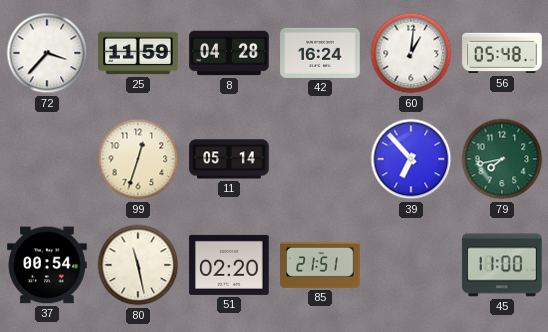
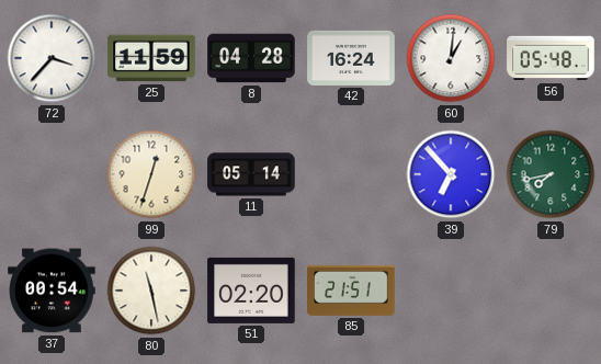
45: 11:00 -> none
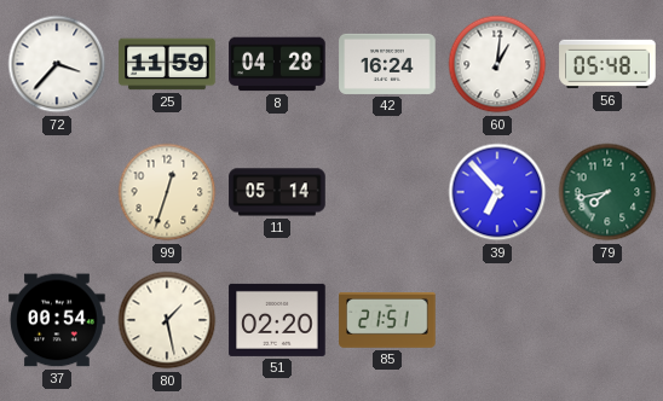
80: 11:28 -> 1:28
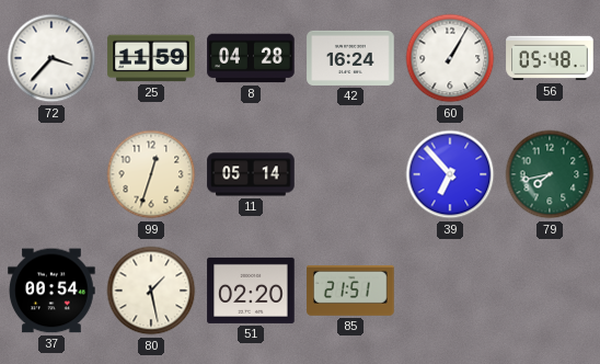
60: 1:01 -> 1:05
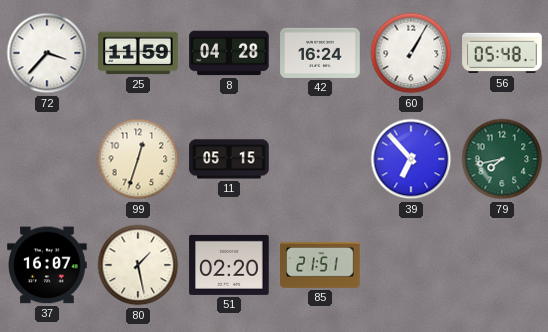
11: 05:14 -> 05:15
37: 00:54 -> 16:07
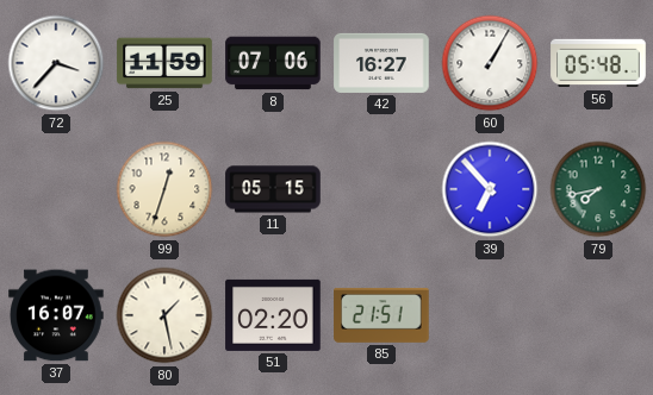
8: 04:28 -> 07:06
42: 16:24 -> 16:27
